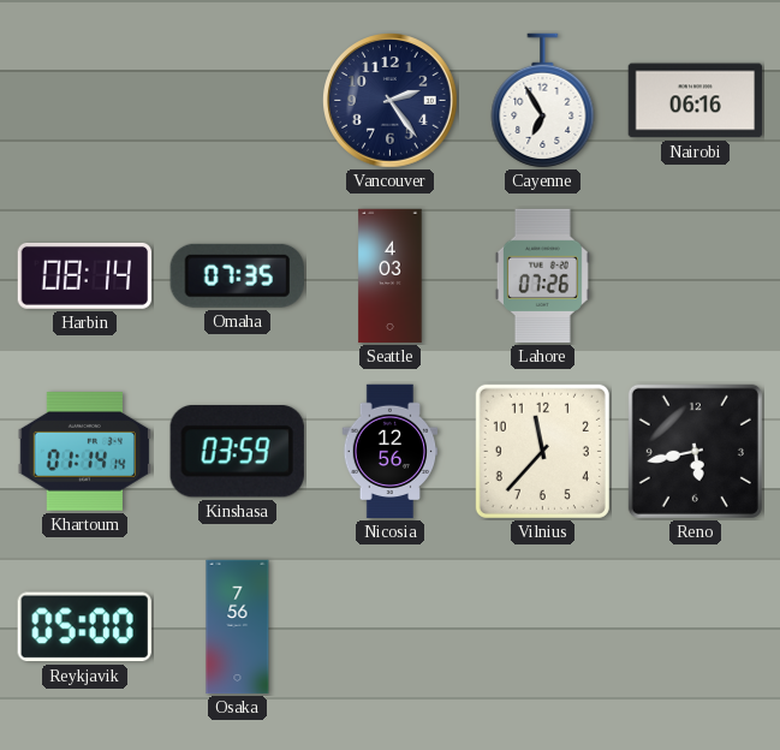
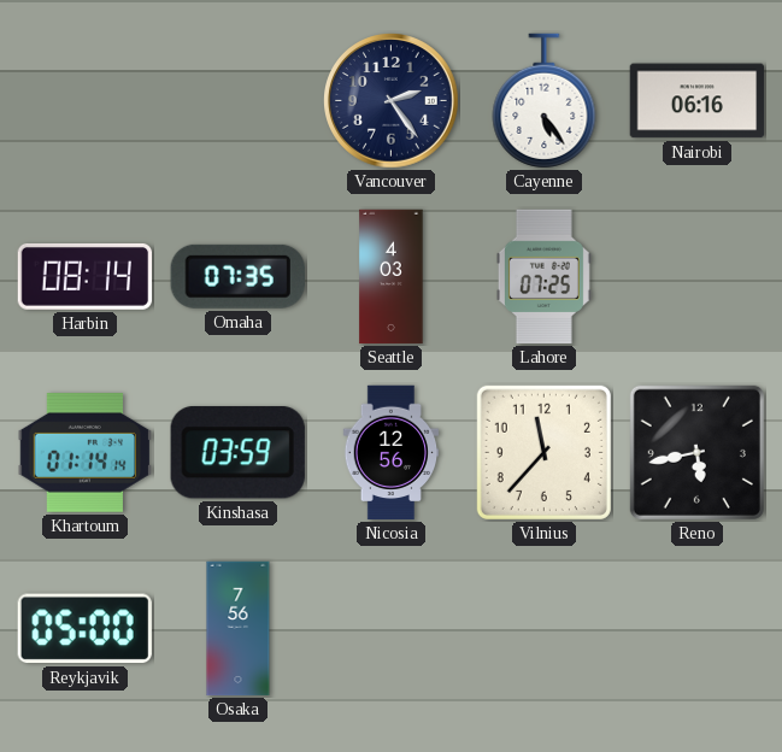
Cayenne: 6:55 -> 5:24
Lahore: 07:26 -> 07:25
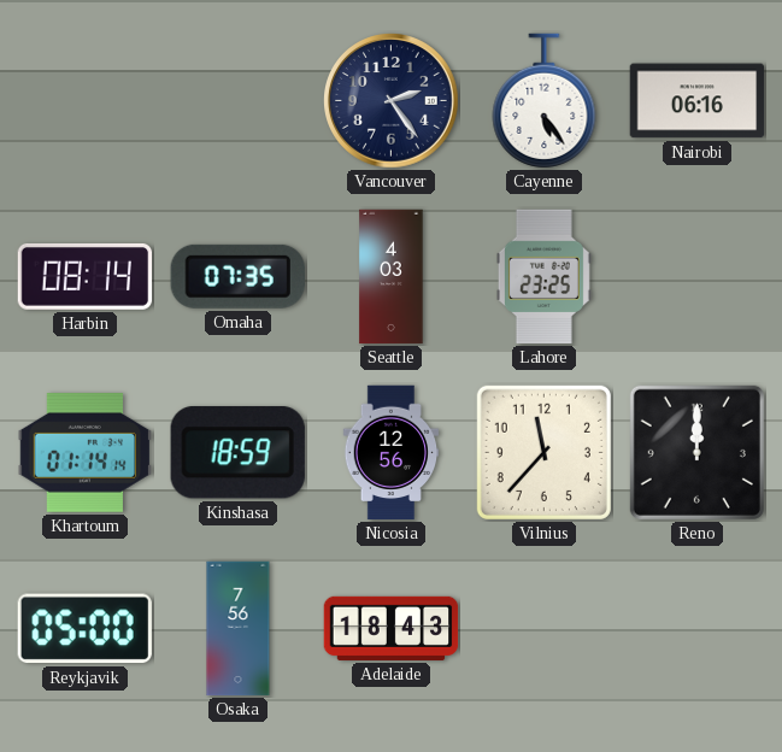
Lahore: 07:25 -> 23:25
Kinshasa: 03:59 -> 18:59
Reno: 5:43 -> 12:00
Adelaide: none -> 18:43
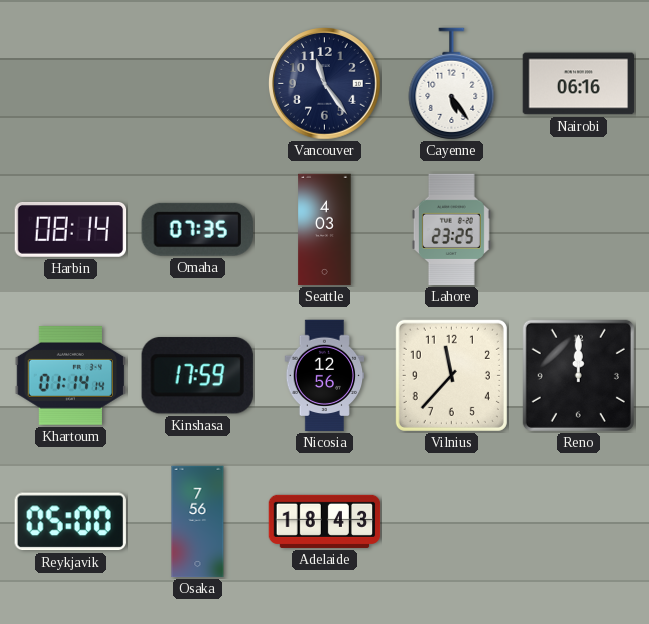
Vancouver: 2:24 -> 11:24
Kinshasa: 18:59 -> 17:59
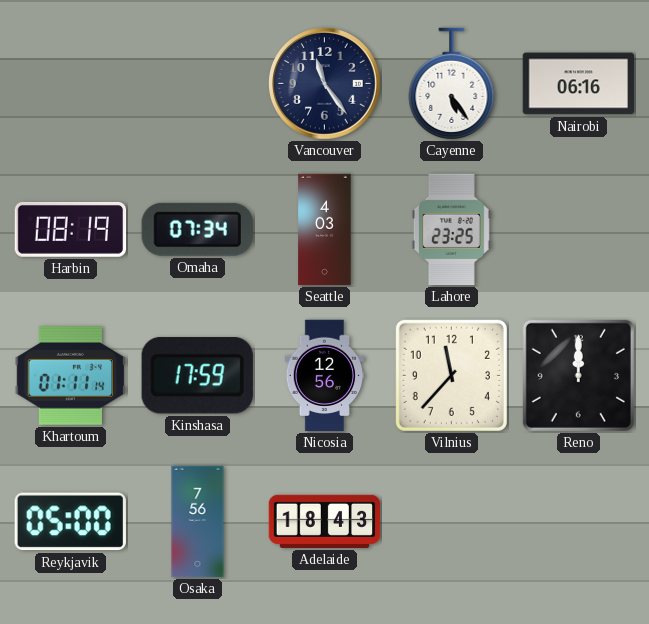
Harbin: 08:14 -> 08:19
Omaha: 07:35 -> 07:34
Khartoum: 01:14 -> 01:11
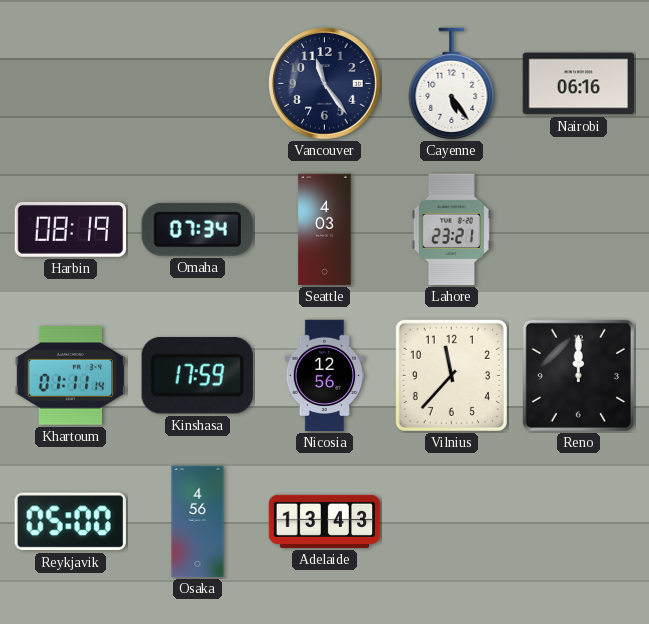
Lahore: 23:25 -> 23:21
Osaka: 7:56 -> 4:56
Adelaide: 18:43 -> 13:43
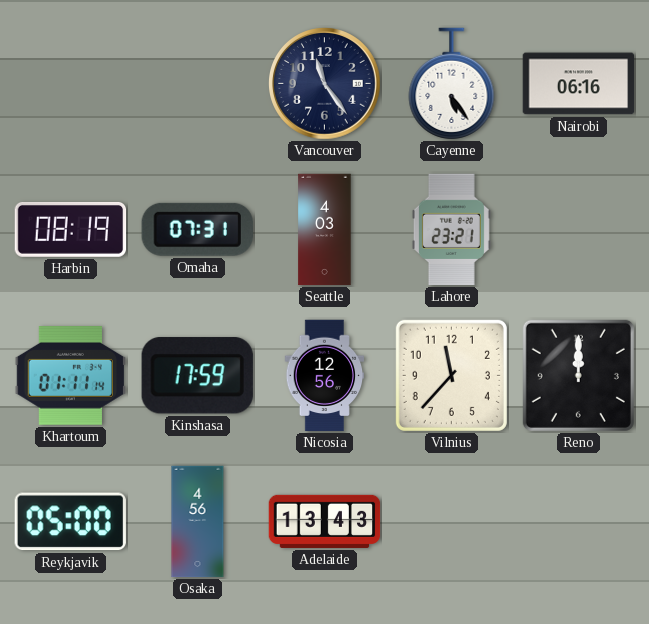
Omaha: 07:34 -> 07:31
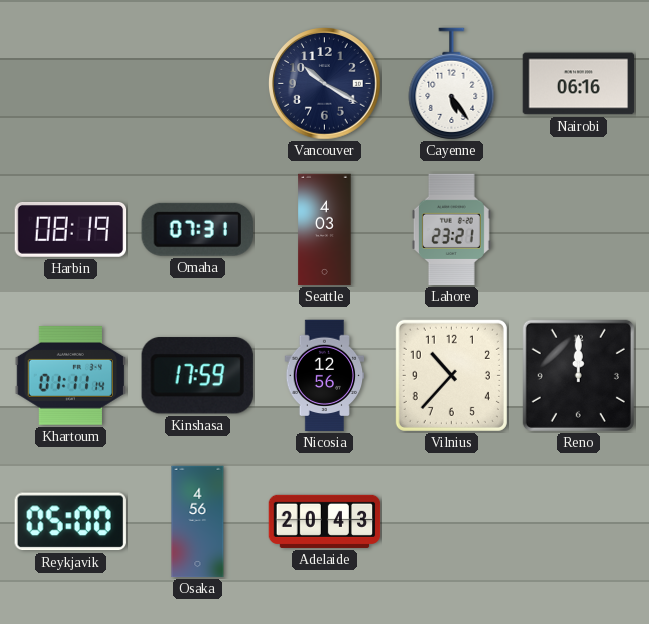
Vancouver: 11:24 -> 10:20
Vilnius: 11:37 -> 10:37
Adelaide: 13:43 -> 20:43
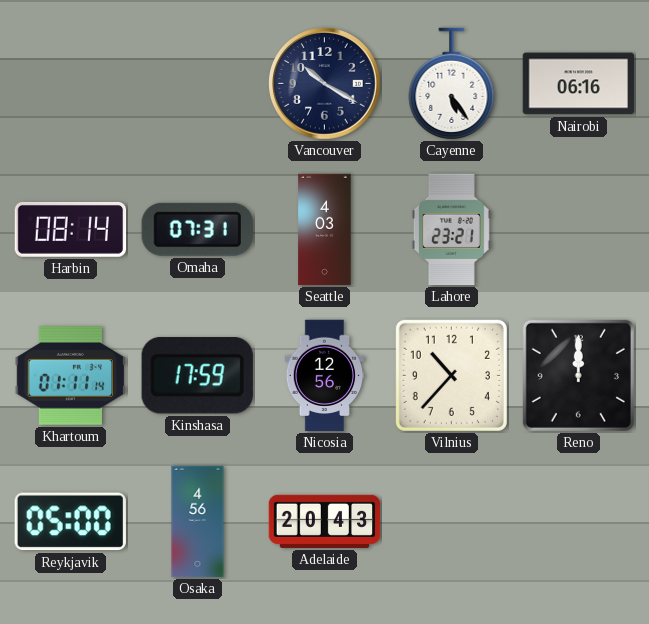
Harbin: 08:19 -> 08:14
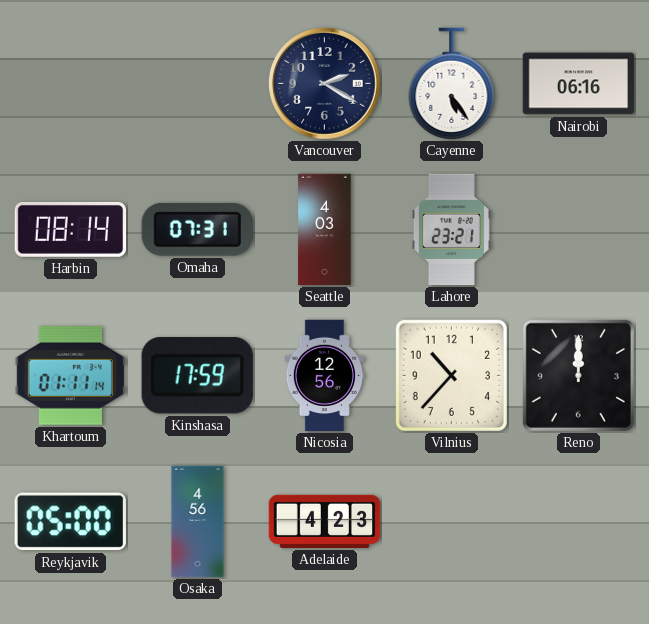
Vancouver: 10:20 -> 2:20
Adelaide: 20:43 -> 4:23
